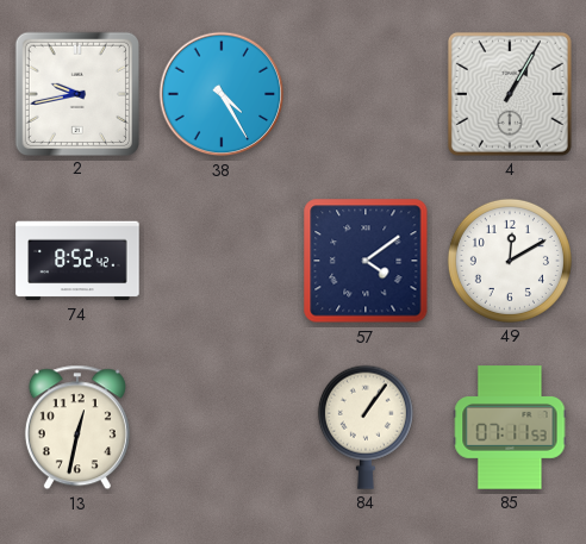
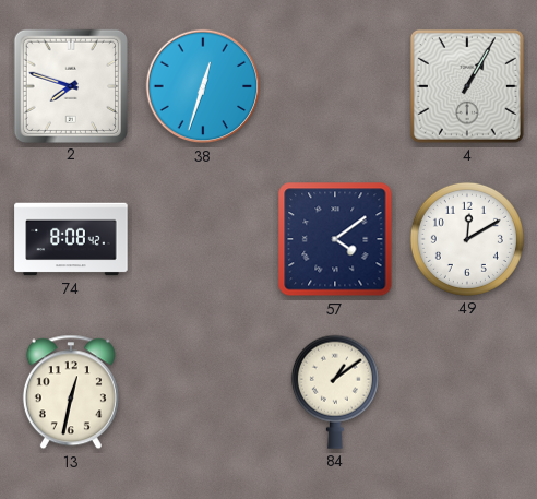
2: 9:43 -> 7:48
38: 4:25 -> 12:33
74: 8:52 -> 8:08
84: 1:06 -> 1:09
85: 07:11 -> none
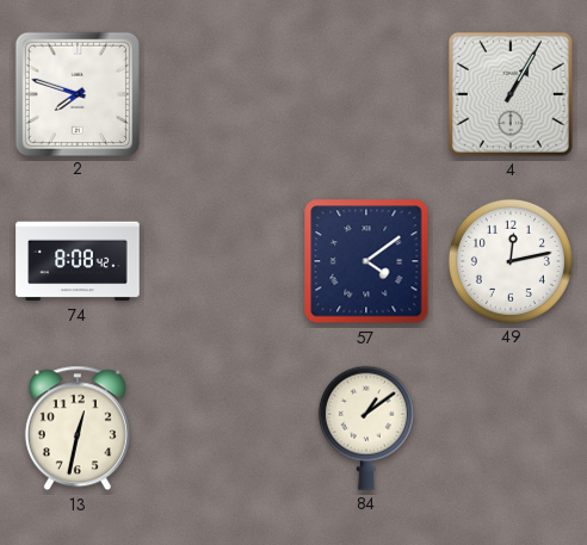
38: 12:33 -> none
49: 12:10 -> 12:13
